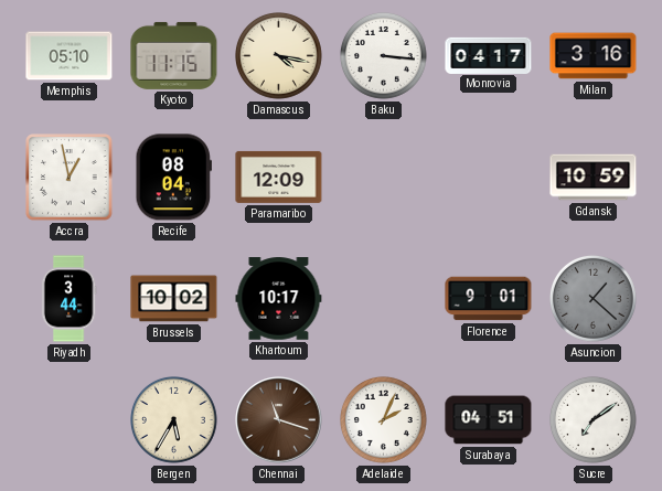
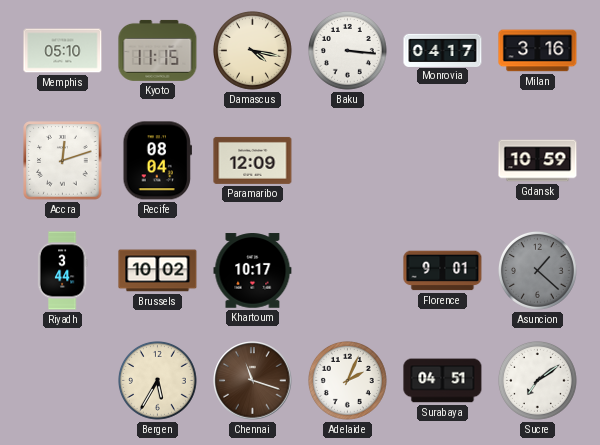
Accra: 12:58 -> 12:12
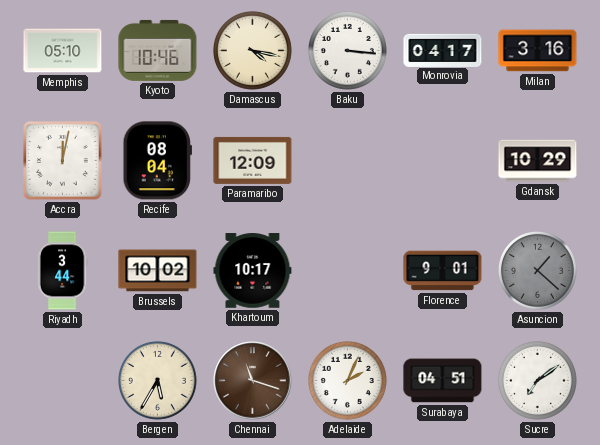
Kyoto: 11:15 -> 10:46
Accra: 12:12 -> 12:02
Gdansk: 10:59 -> 10:29
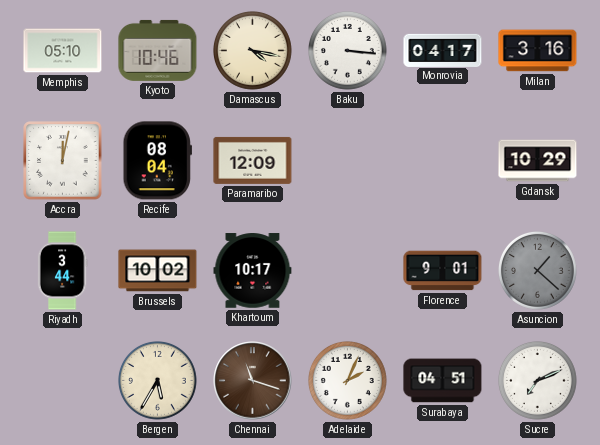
Sucre: 7:09 -> 7:11
